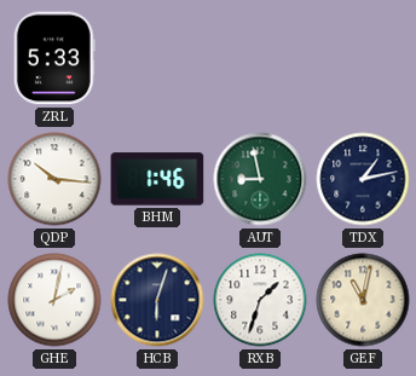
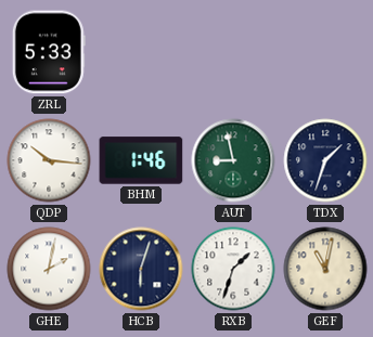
TDX: 1:13 -> 1:33
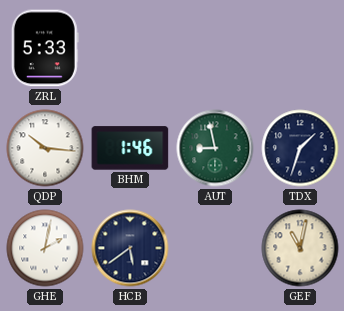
HCB: 6:03 -> 5:39
RXB: 1:33 -> none
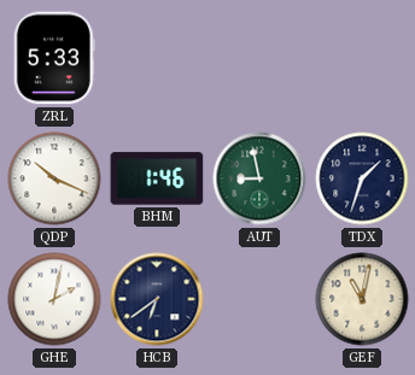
QDP: 10:16 -> 10:19
HCB: 5:39 -> 6:39
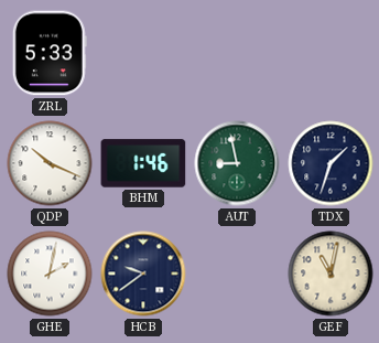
HCB: 6:39 -> 9:39
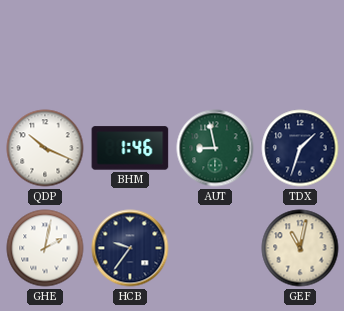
ZRL: 5:33 -> none
HCB: 9:39 -> 9:36
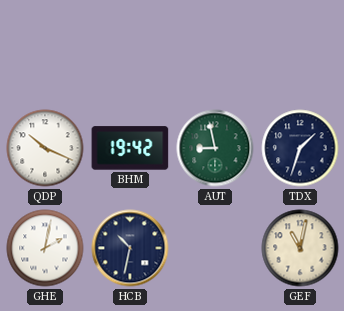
BHM: 1:46 -> 19:42
HCB: 9:36 -> 10:32
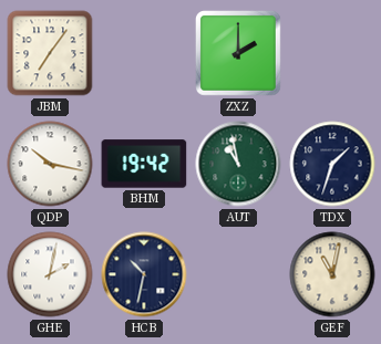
JBM: none -> 7:06
ZXZ: none -> 2:00
QDP: 10:19 -> 10:17
AUT: 8:58 -> 10:58
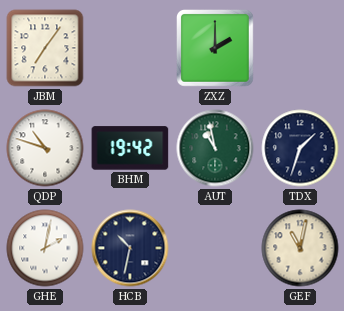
QDP: 10:17 -> 10:48
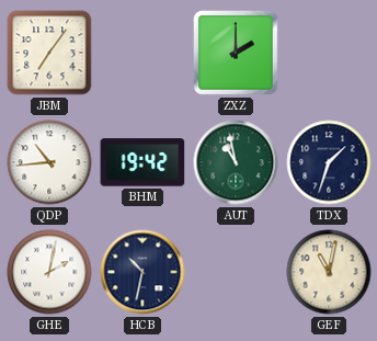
QDP: 10:48 -> 10:44
